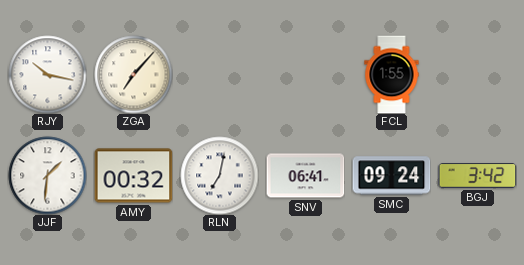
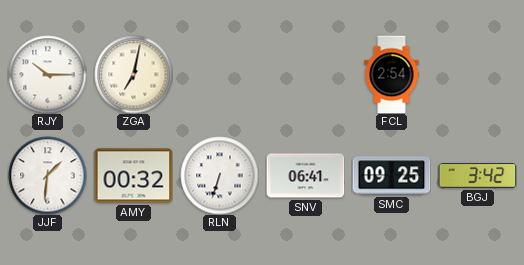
RJY: 10:17 -> 10:15
ZGA: 7:07 -> 7:02
FCL: 1:55 -> 2:54
RLN: 7:02 -> 6:33
SMC: 09:24 -> 09:25
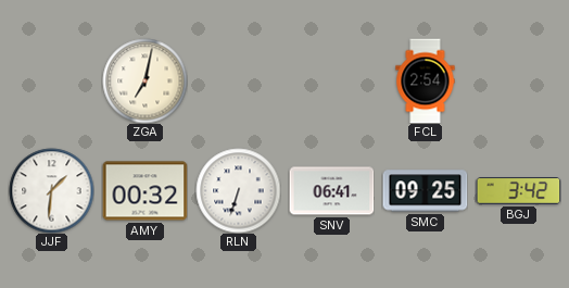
RJY: 10:15 -> none
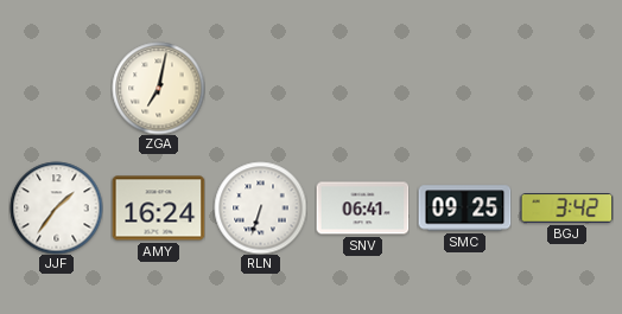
FCL: 2:54 -> none
JJF: 1:31 -> 1:36
AMY: 00:32 -> 16:24
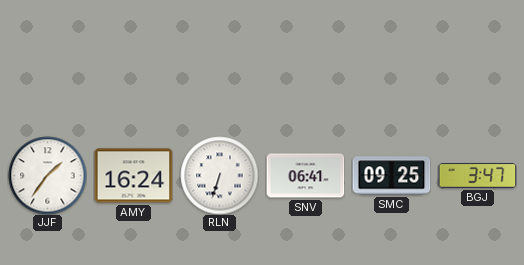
ZGA: 7:02 -> none
BGJ: 3:42 -> 3:47
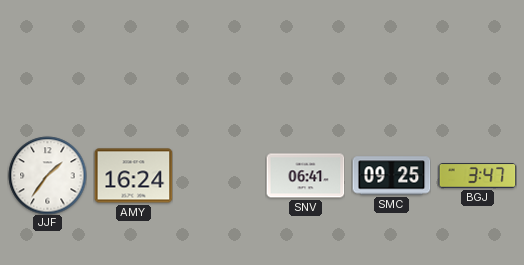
RLN: 6:33 -> none
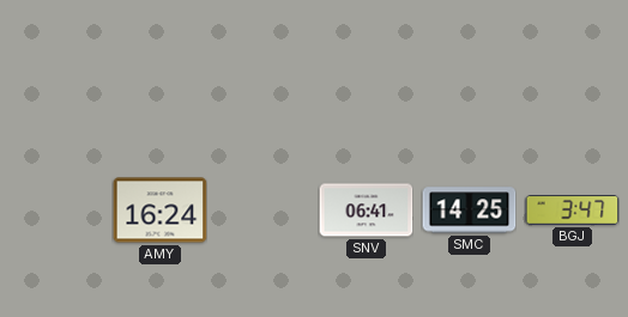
JJF: 1:36 -> none
SMC: 09:25 -> 14:25
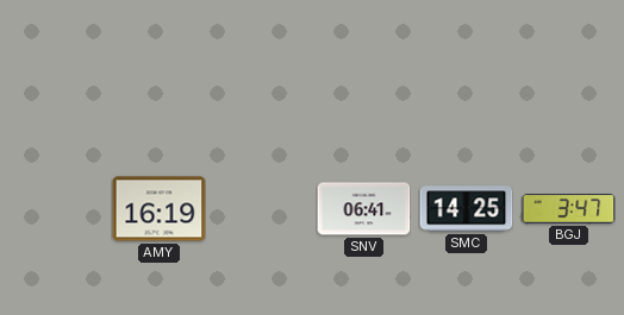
AMY: 16:24 -> 16:19
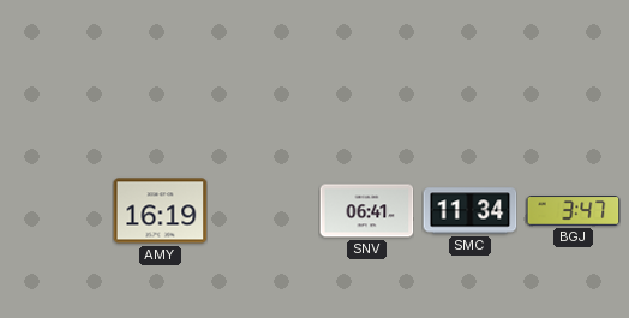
SMC: 14:25 -> 11:34
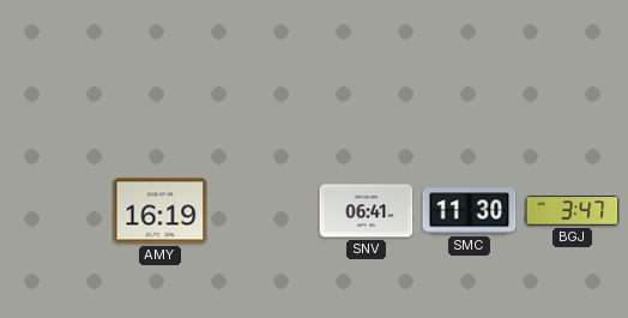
SMC: 11:34 -> 11:30
